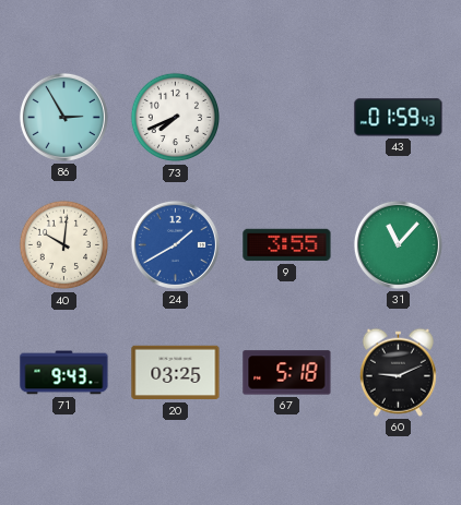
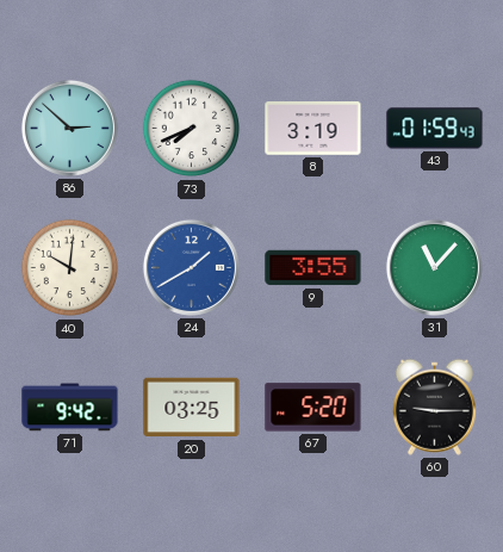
86: 2:55 -> 2:52
8: none -> 3:19
71: 9:43 -> 9:42
67: 5:18 -> 5:20
60: 9:11 -> 9:15
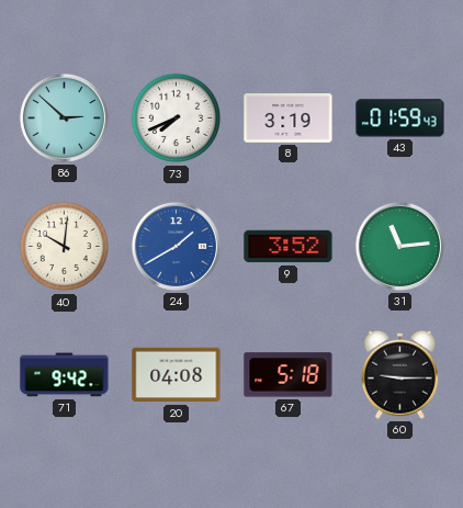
9: 3:55 -> 3:52
31: 11:07 -> 11:14
20: 03:25 -> 04:08
67: 5:20 -> 5:18
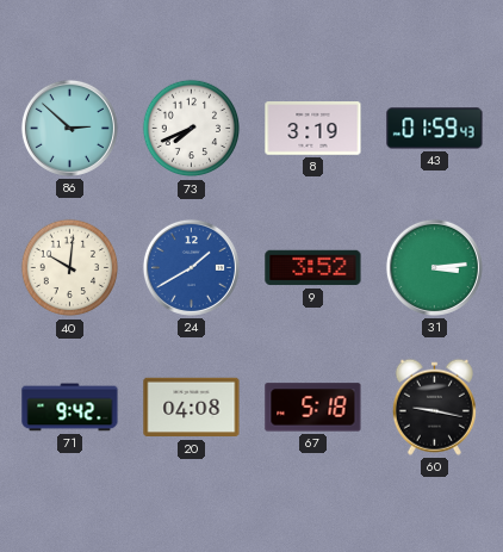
31: 11:14 -> 3:14
60: 9:15 -> 9:17
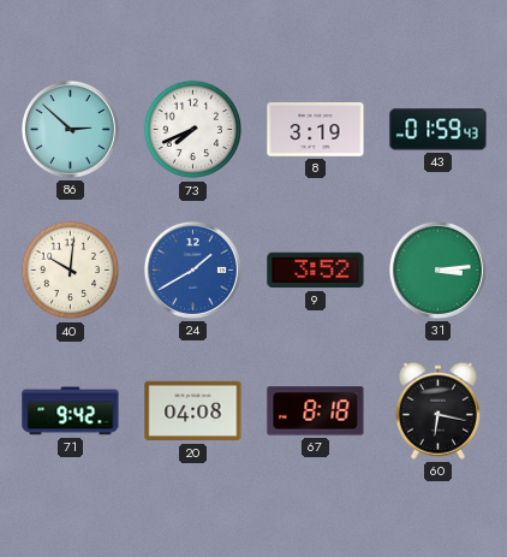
67: 5:18 -> 8:18
60: 9:17 -> 6:17
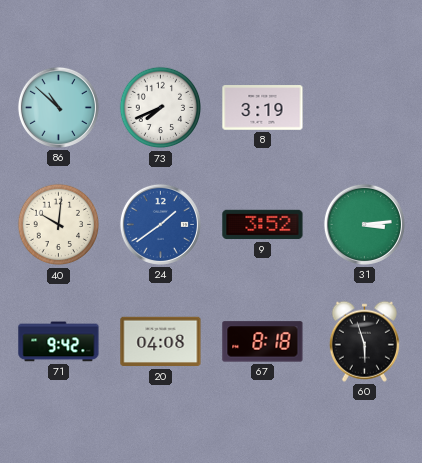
86: 2:52 -> 10:52
43: 01:59 -> none
24: 1:40 -> 1:39
60: 6:17 -> 5:57
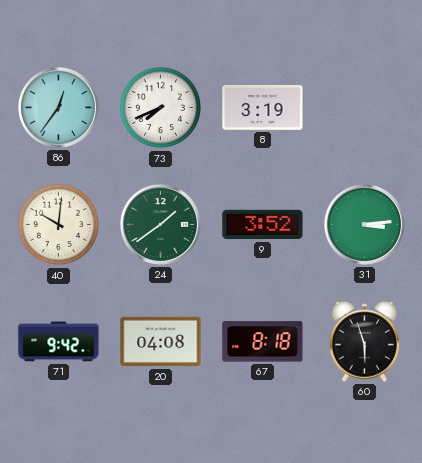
86: 10:52 -> 12:36
24 dial: blue -> green
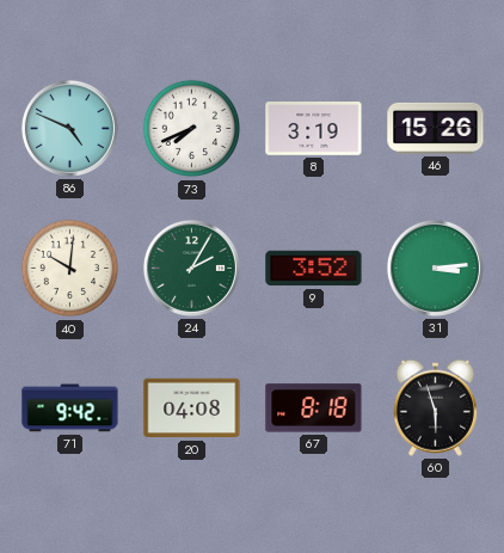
86: 12:36 -> 4:49
46: none -> 15:26
24: 1:39 -> 2:05
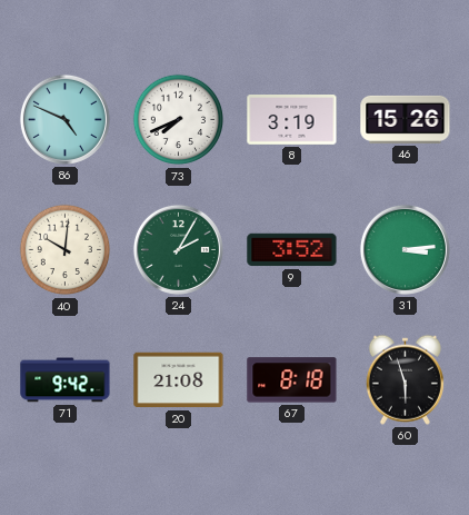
20: 04:08 -> 21:08
